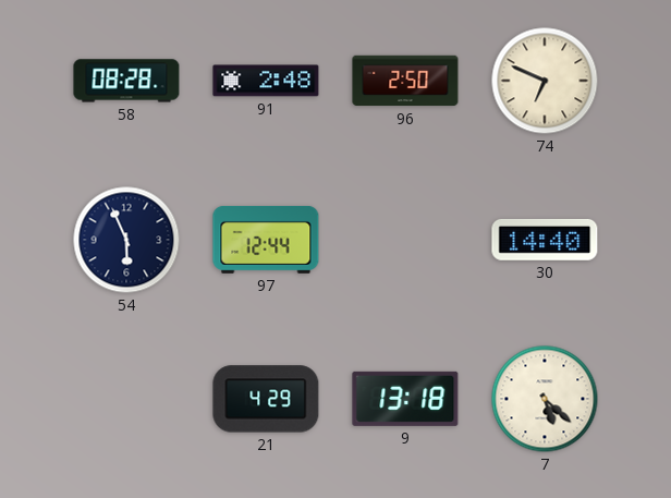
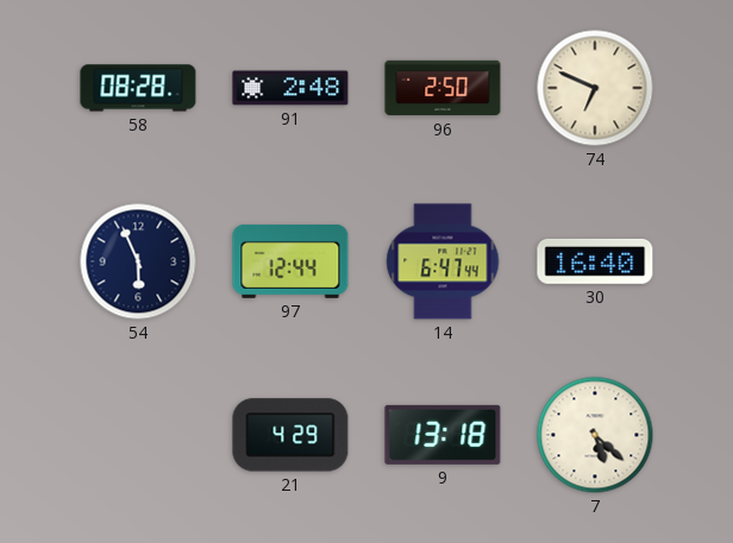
14: none -> 6:47
30: 14:40 -> 16:40
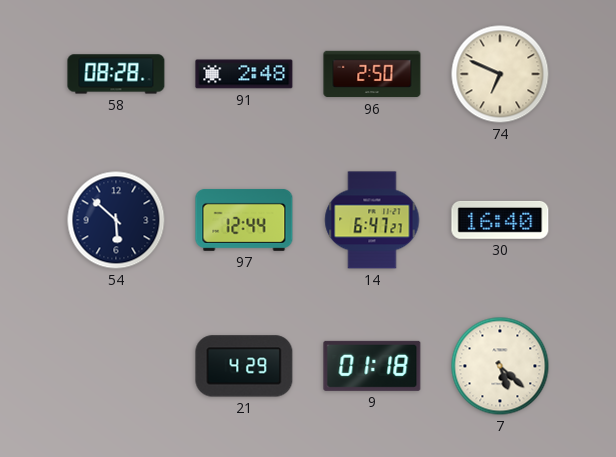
54: 5:56 -> 5:52
14: 6:47:44 -> 6:47:27
9: 13:18 -> 01:18
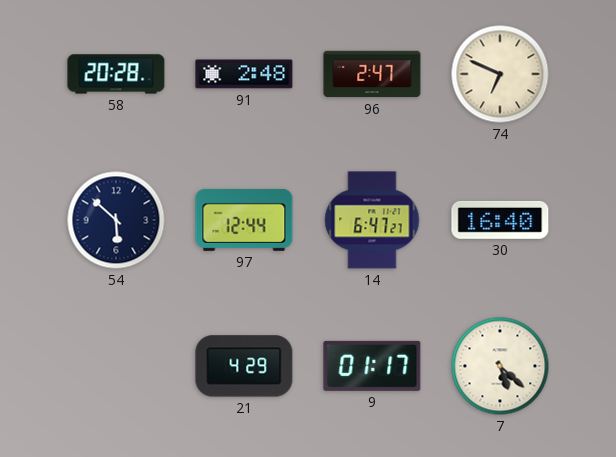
58: 08:28 -> 20:28
96: 2:50 -> 2:47
9: 01:18 -> 01:17
